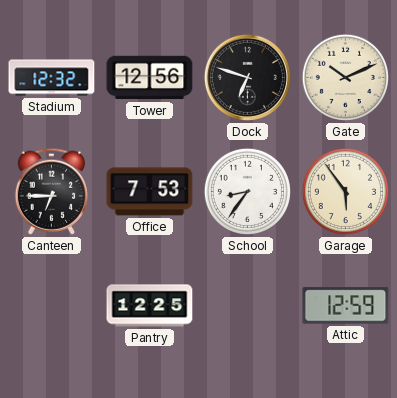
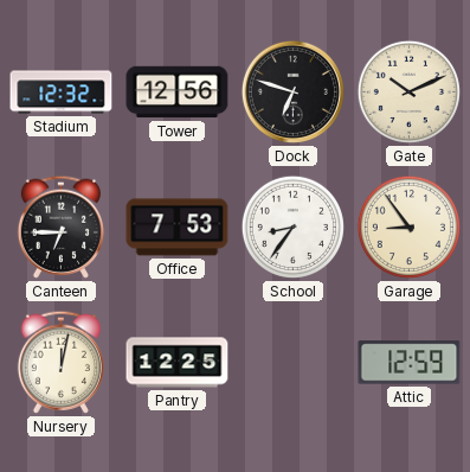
Garage: 5:54 -> 8:54
Nursery: none -> 12:02
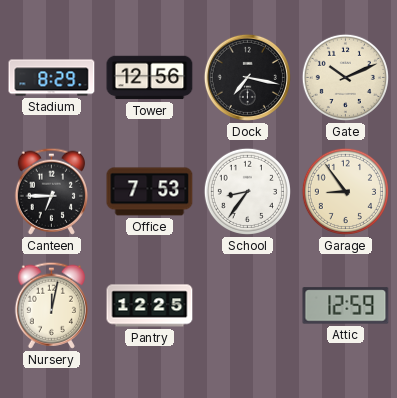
Stadium: 12:32 -> 8:29
Dock: 6:48 -> 7:17
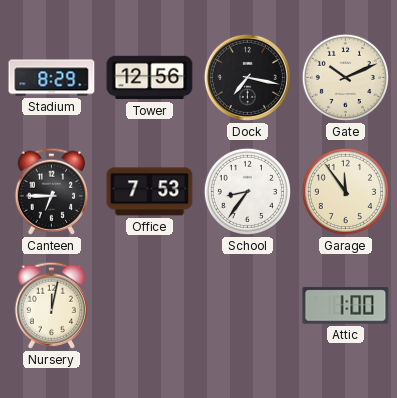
Garage: 8:54 -> 11:54
Pantry: 12:25 -> none
Attic: 12:59 -> 1:00
